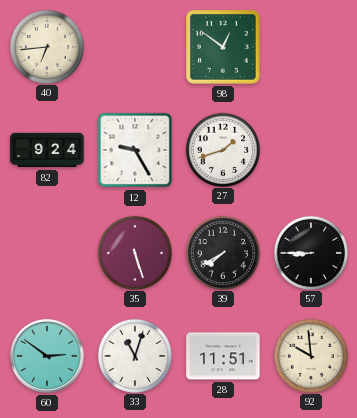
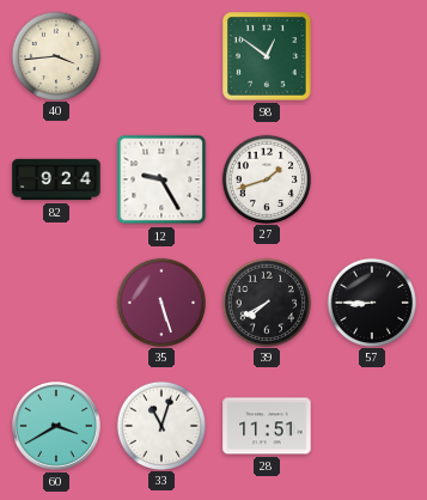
40: 6:44 -> 3:44
60: 2:51 -> 3:40
92: 9:59 -> none
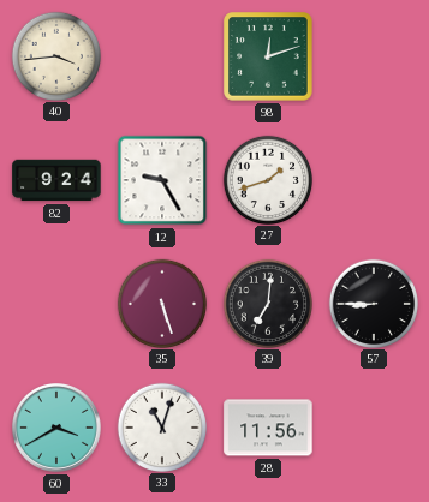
98: 12:51 -> 12:12
39: 7:40 -> 7:01
28: 11:51 -> 11:56
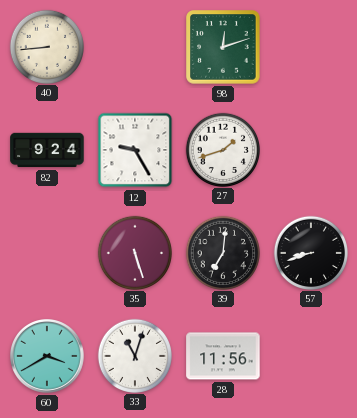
40: 3:44 -> 8:44
57: 8:45 -> 8:42
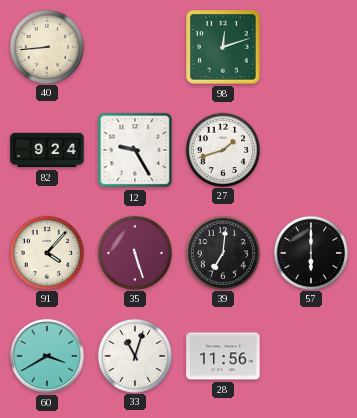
91: none -> 4:07
57: 8:42 -> 6:00
